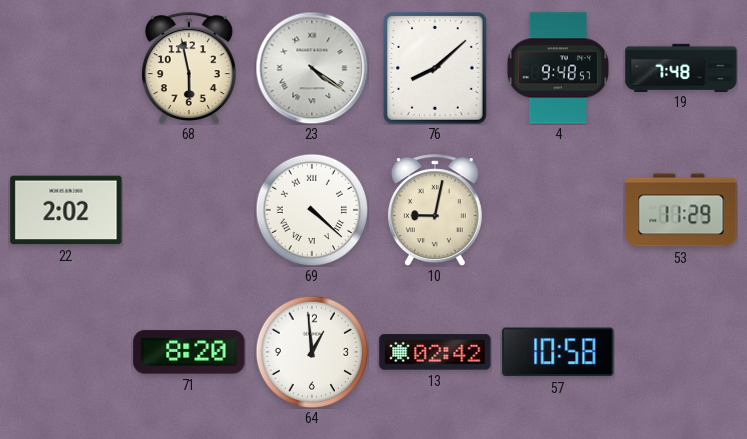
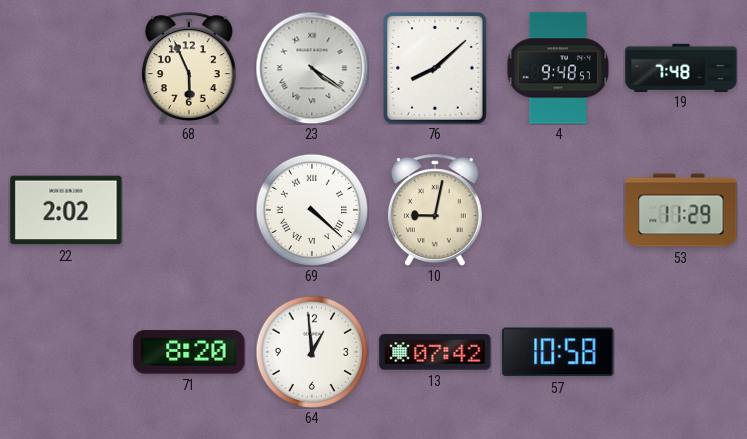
68: 5:58 -> 5:56
13: 02:42 -> 07:42
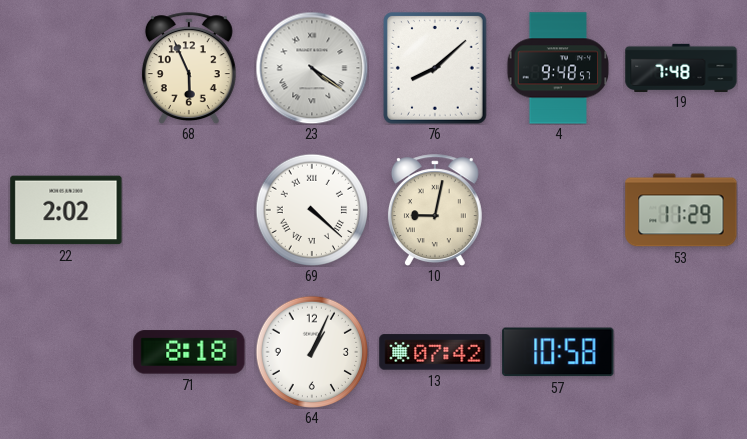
71: 8:20 -> 8:18
64: 12:59 -> 1:04
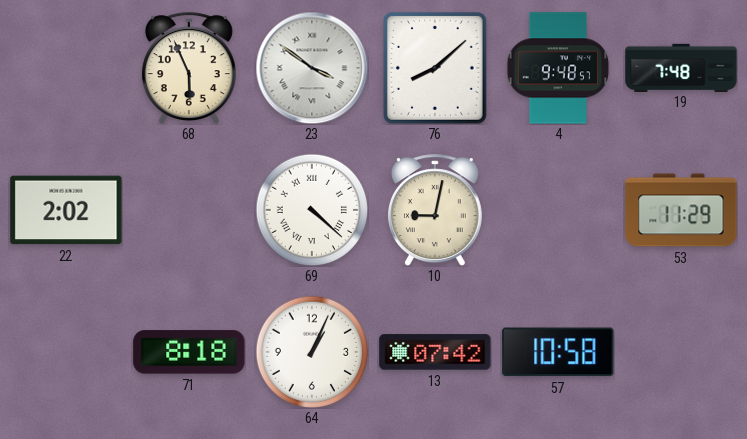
23: 4:21 -> 3:51
